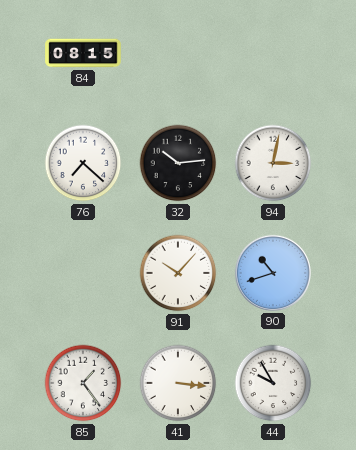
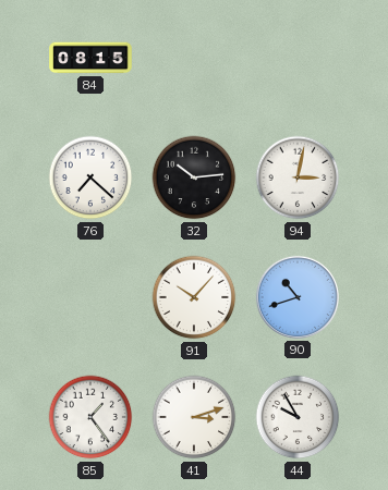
41: 3:16 -> 3:12
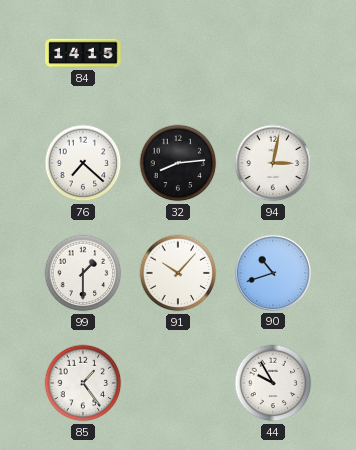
84: 08:15 -> 14:15
32: 10:14 -> 8:14
99: none -> 1:30
41: 3:12 -> none
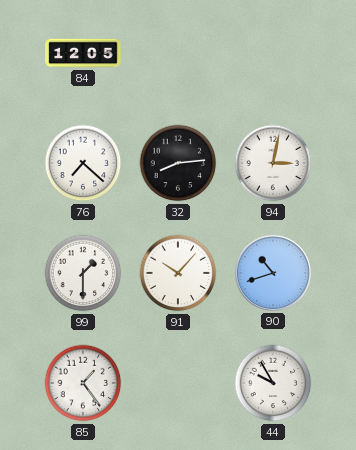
84: 14:15 -> 12:05
